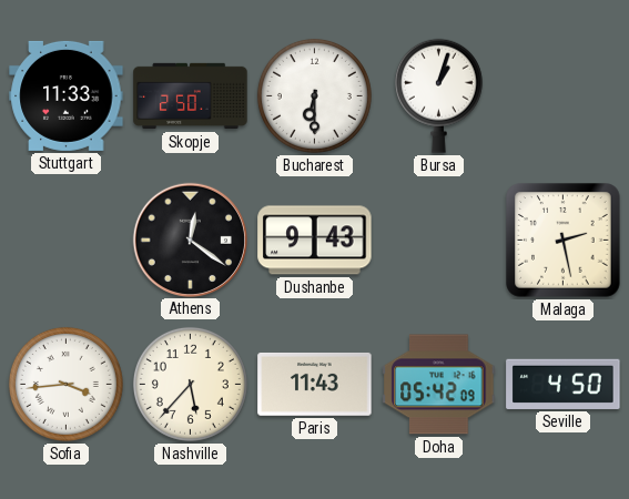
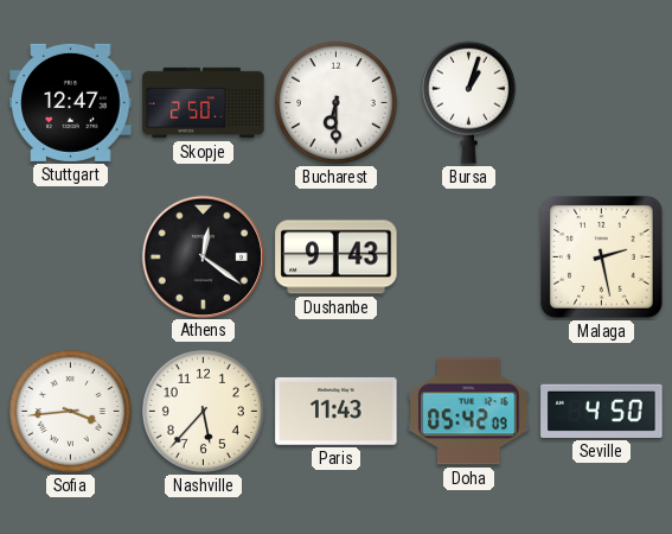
Stuttgart: 11:33 -> 12:47
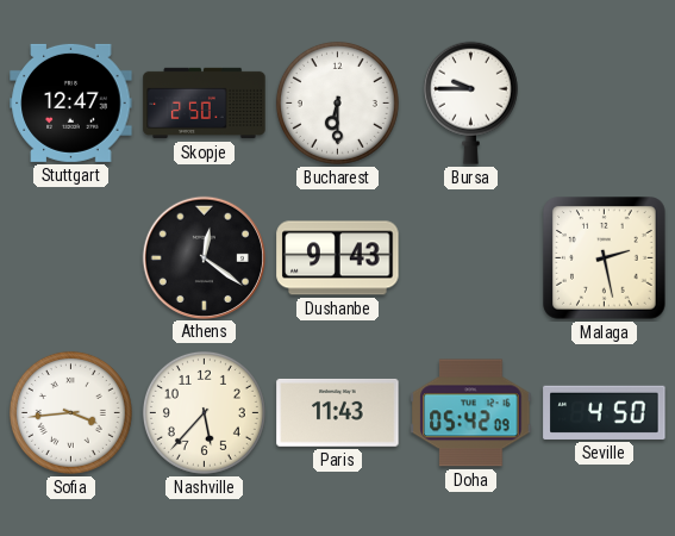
Bursa: 1:03 -> 9:45
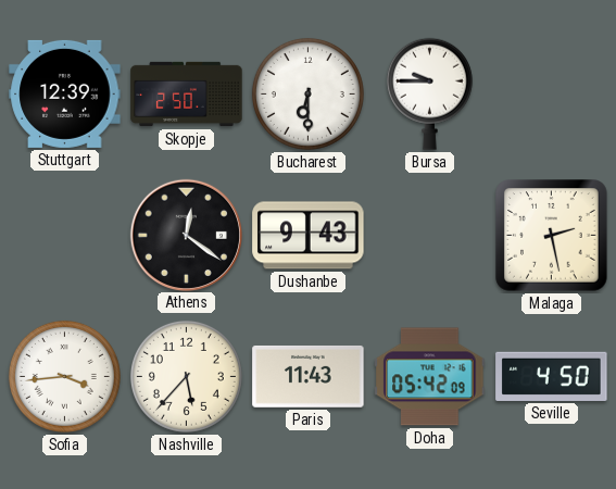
Stuttgart: 12:47 -> 12:39
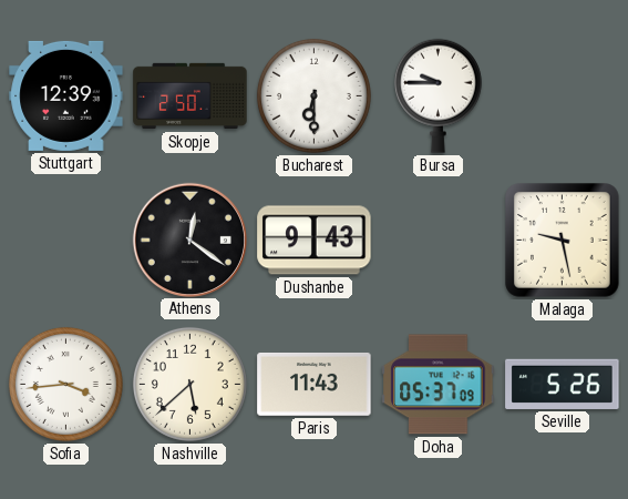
Malaga: 2:28 -> 9:28
Nashville: 5:37 -> 5:38
Doha: 05:42 -> 05:37
Seville: 4:50 -> 5:26
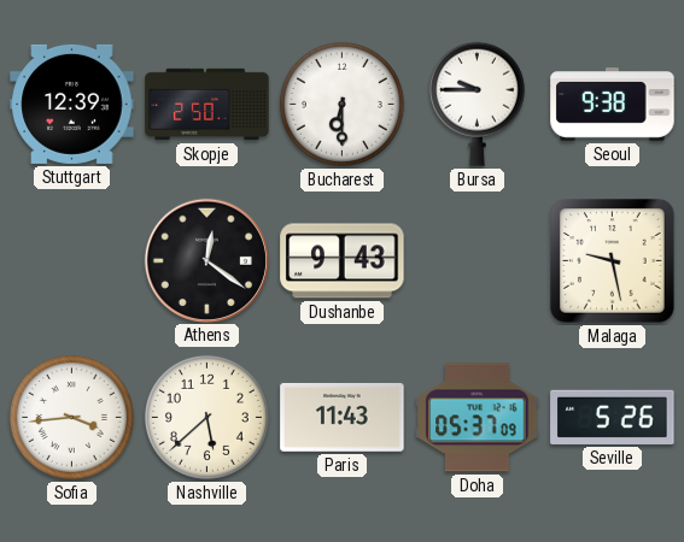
Seoul: none -> 9:38
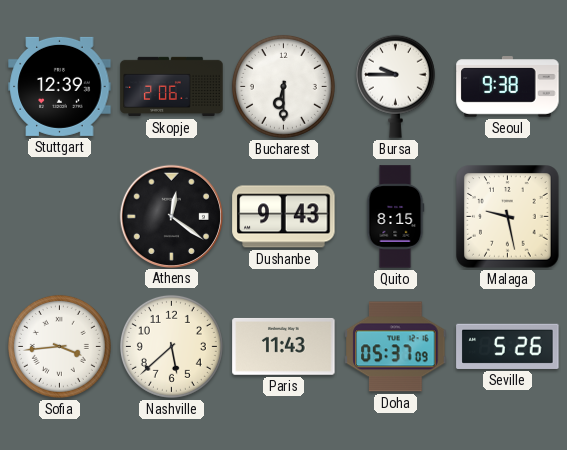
Skopje: 2:50 -> 2:06
Quito: none -> 8:15
